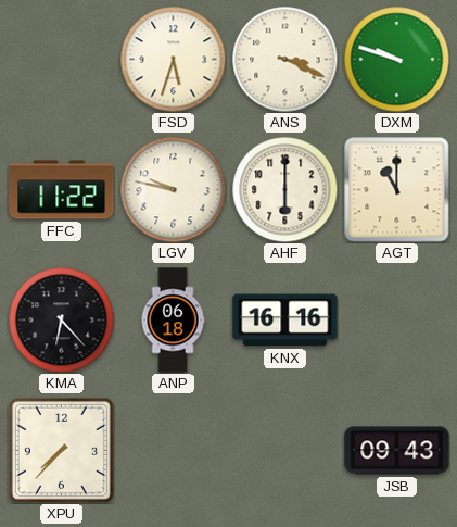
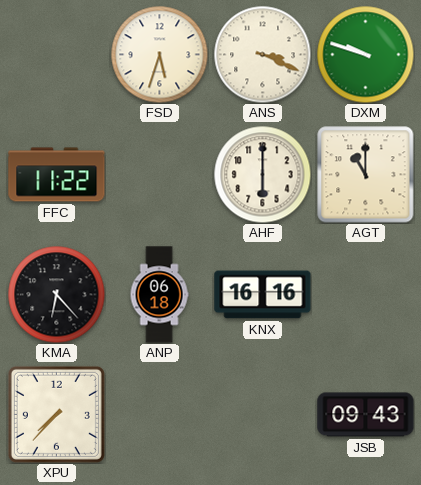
LGV: 9:47 -> none
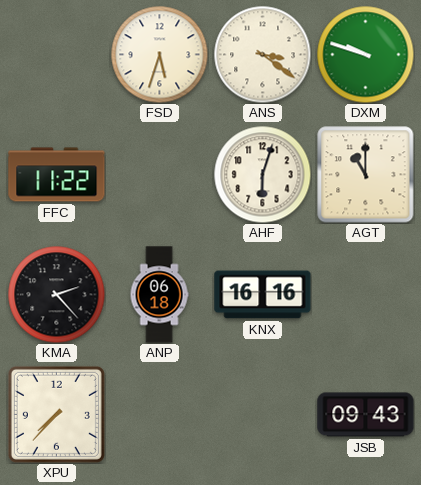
ANS: 3:19 -> 3:21
AHF: 6:00 -> 6:03
KMA: 6:23 -> 2:23
